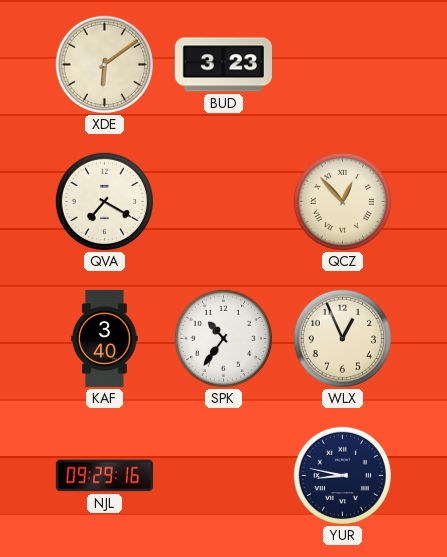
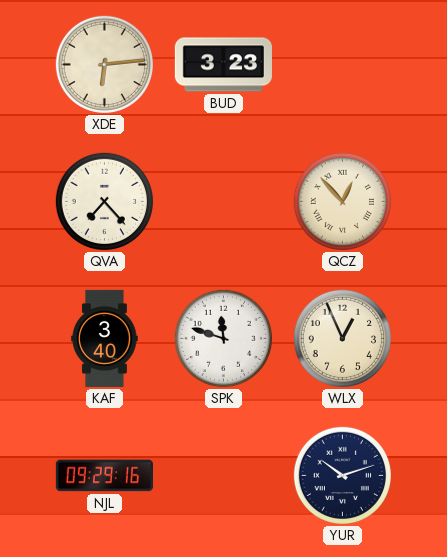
XDE: 6:09 -> 6:14
QVA: 7:20 -> 7:23
SPK: 10:36 -> 11:48
YUR: 8:47 -> 10:12
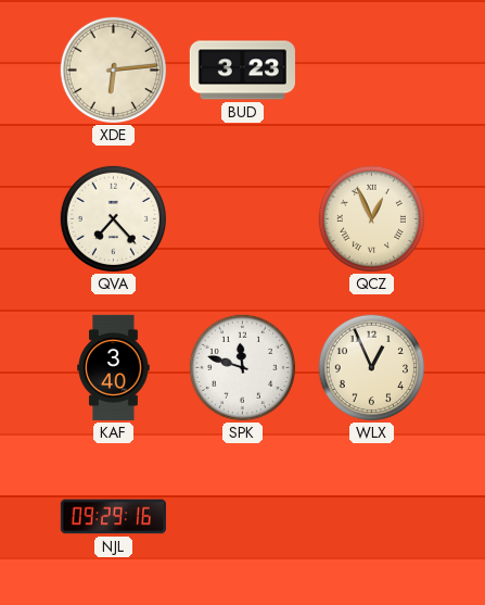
QCZ: 12:53 -> 12:56
YUR: 10:12 -> none
